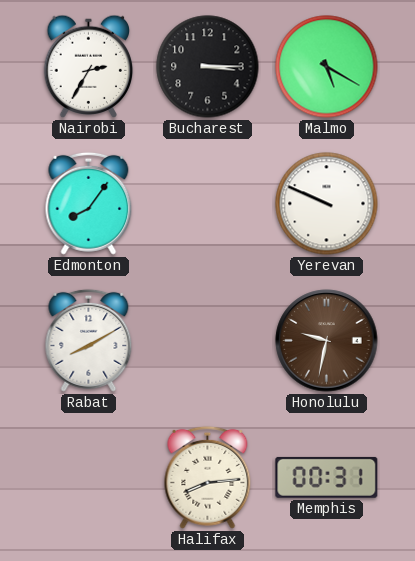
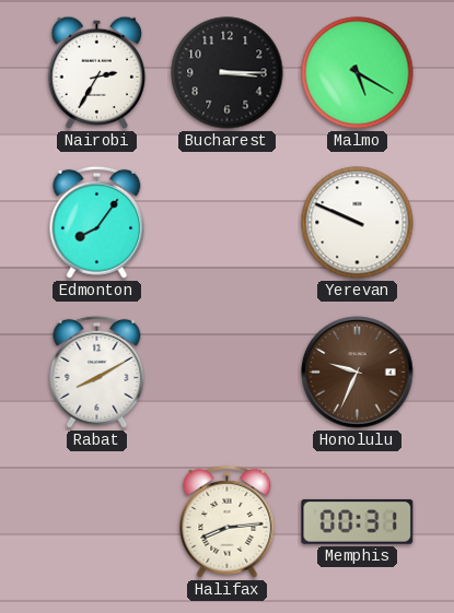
Honolulu: 9:32 -> 9:34
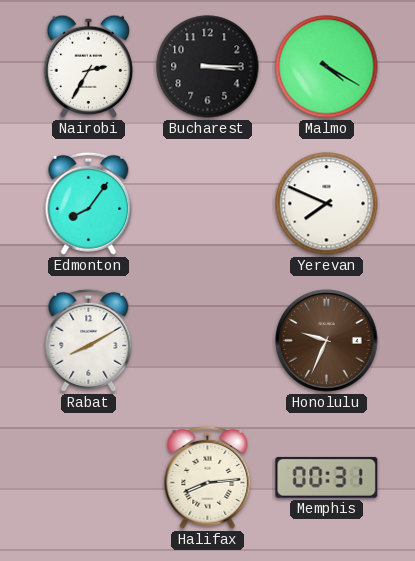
Malmo: 5:20 -> 4:20
Yerevan: 9:49 -> 7:49
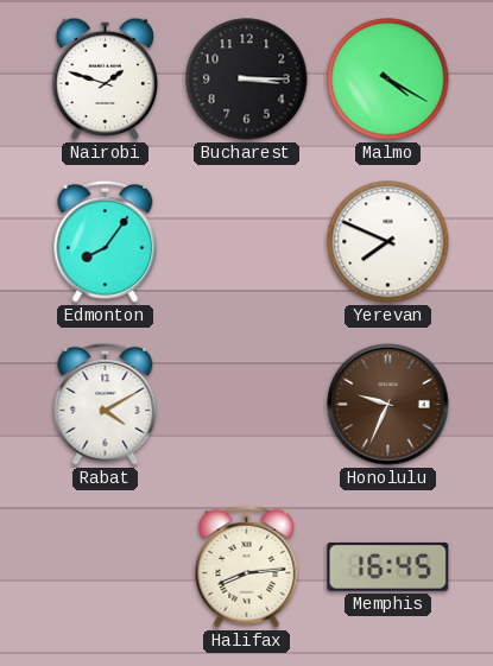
Nairobi: 2:35 -> 1:48
Rabat: 8:10 -> 4:10
Memphis: 00:31 -> 16:45
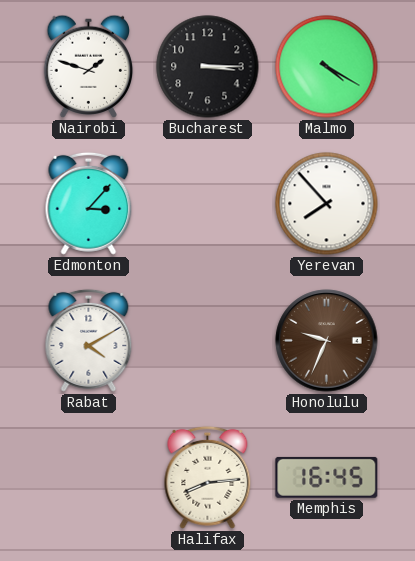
Edmonton: 8:06 -> 3:07
Yerevan: 7:49 -> 7:53
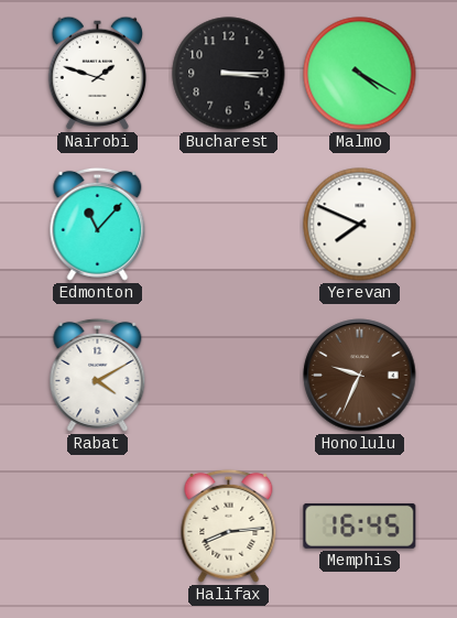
Edmonton: 3:07 -> 11:07
Yerevan: 7:53 -> 7:49
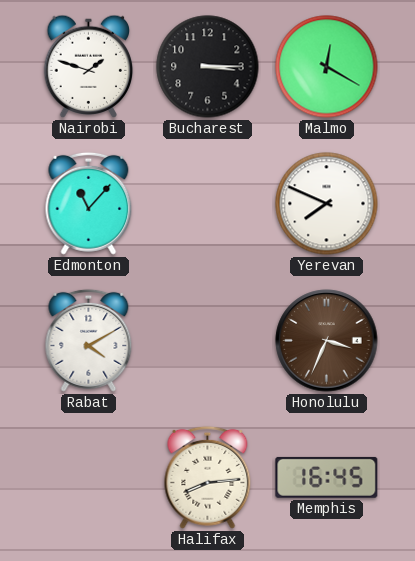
Malmo: 4:20 -> 12:20
Honolulu: 9:34 -> 3:34
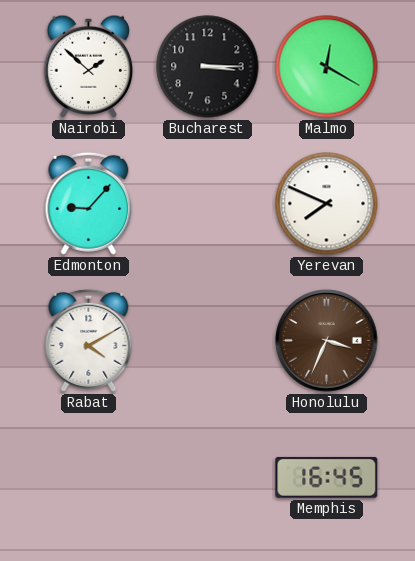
Nairobi: 1:48 -> 1:52
Edmonton: 11:07 -> 9:07
Halifax: 8:14 -> none
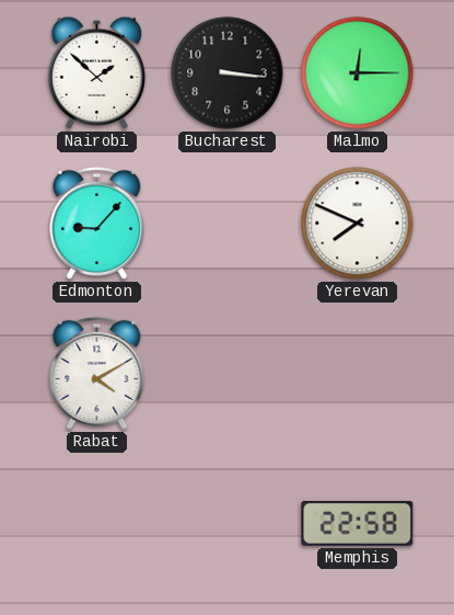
Bucharest: 3:15 -> 3:16
Malmo: 12:20 -> 12:15
Honolulu: 3:34 -> none
Memphis: 16:45 -> 22:58
